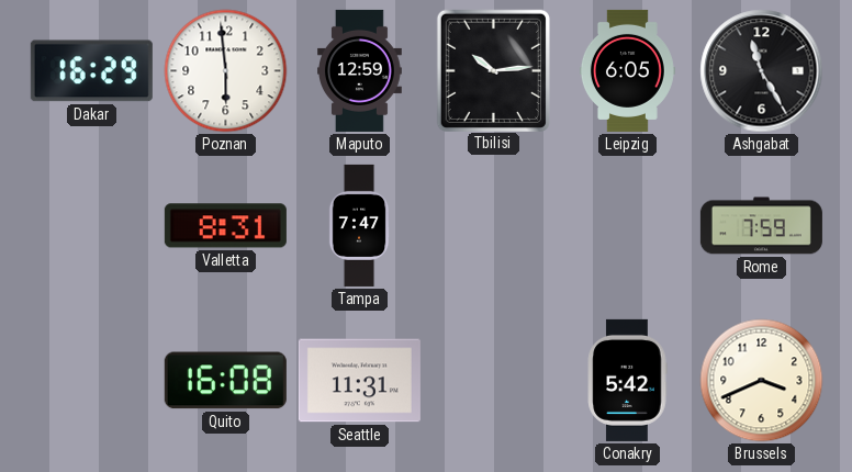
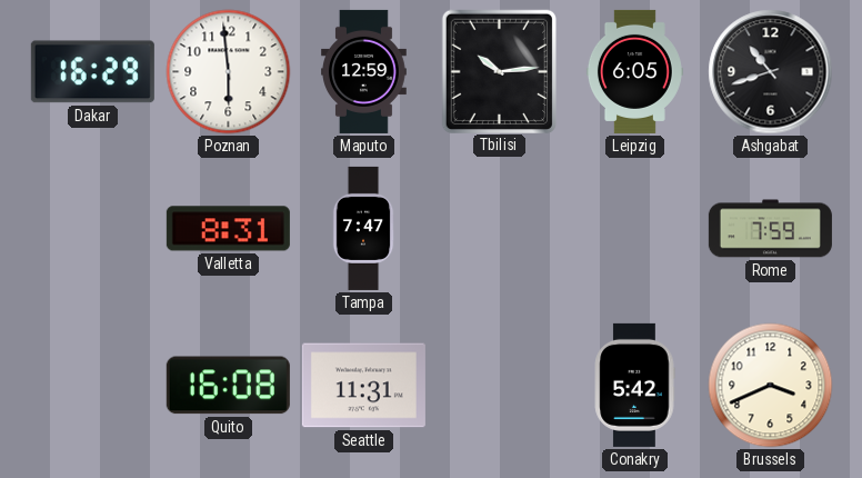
Ashgabat: 11:25 -> 10:42
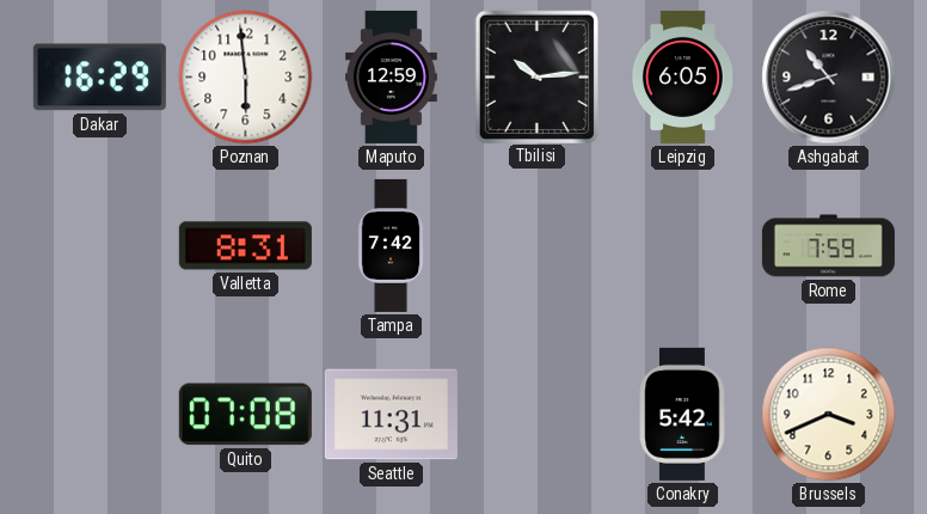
Tampa: 7:47 -> 7:42
Quito: 16:08 -> 07:08
